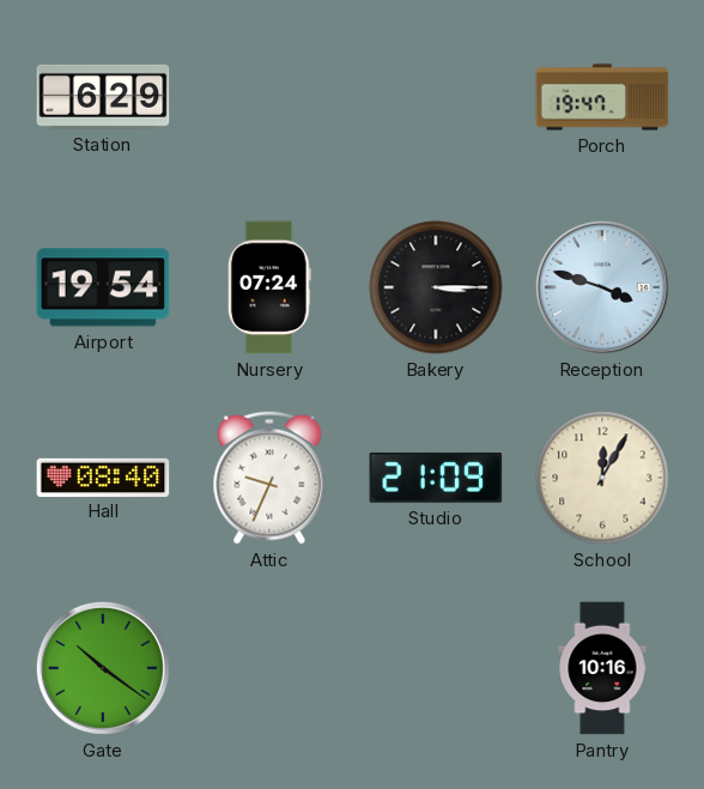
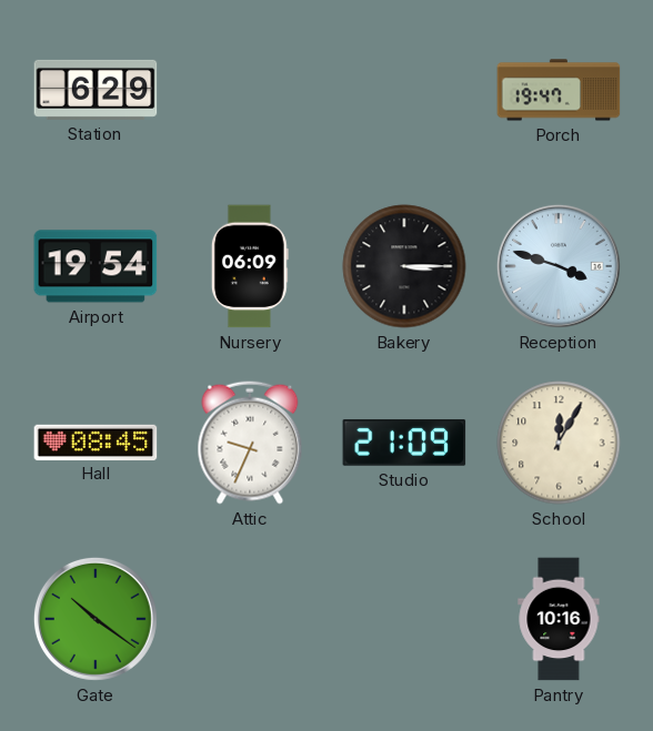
Nursery: 07:24 -> 06:09
Hall: 08:40 -> 08:45
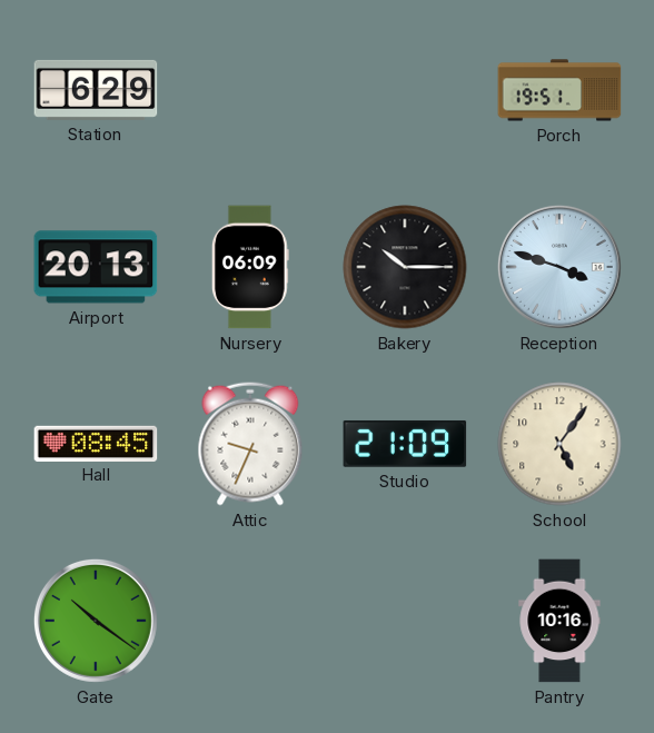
Porch: 19:47 -> 19:51
Airport: 19:54 -> 20:13
Bakery: 3:15 -> 10:15
School: 12:05 -> 5:06
